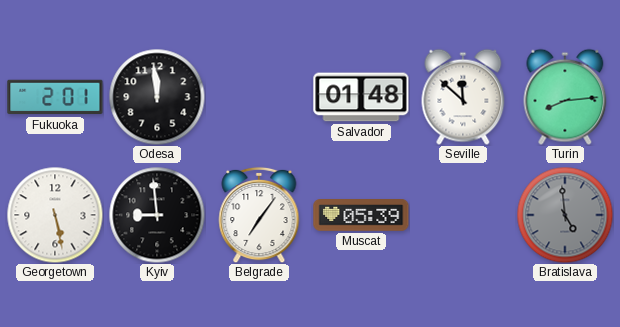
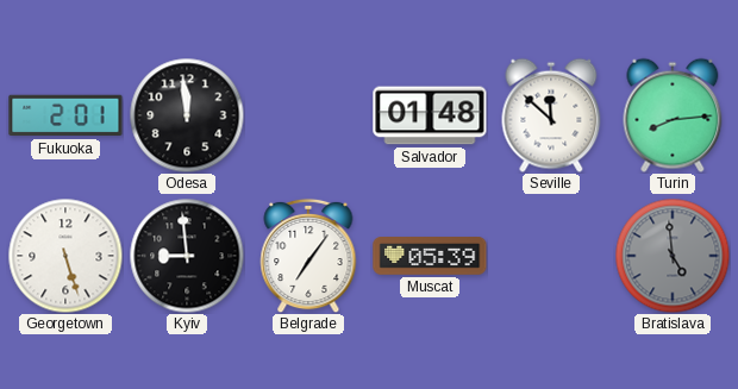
Georgetown: 5:28 -> 5:27
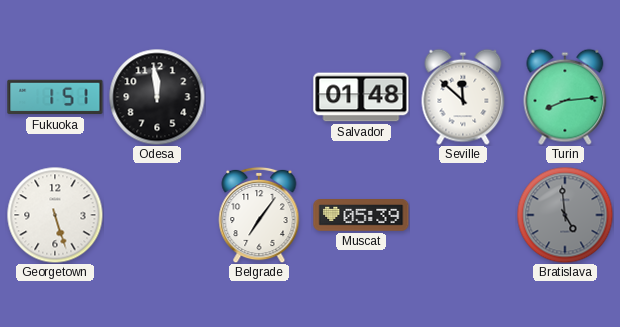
Fukuoka: 2:01 -> 1:51
Kyiv: 8:59 -> none
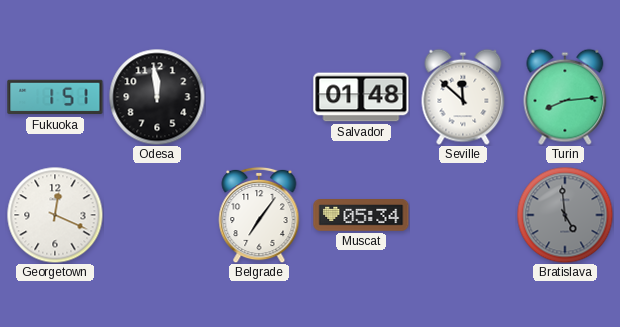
Georgetown: 5:27 -> 12:19
Muscat: 05:39 -> 05:34
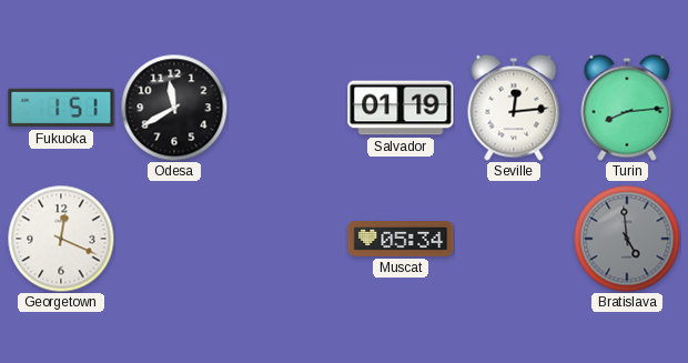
Odesa: 11:59 -> 11:40
Salvador: 01:48 -> 01:19
Seville: 11:52 -> 12:14
Belgrade: 7:06 -> none
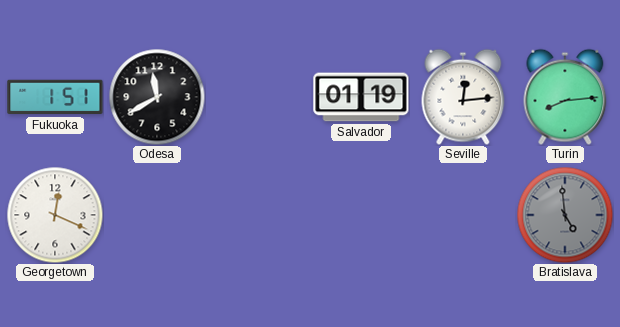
Muscat: 05:34 -> none
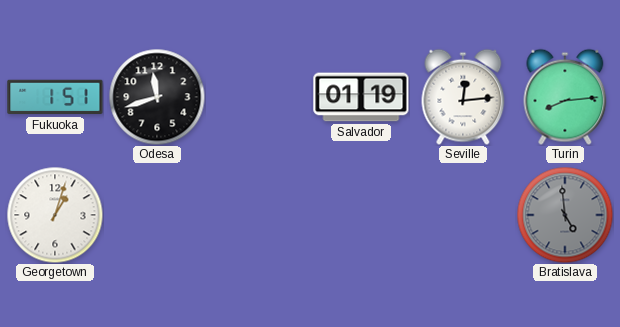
Odesa: 11:40 -> 11:42
Georgetown: 12:19 -> 1:03
